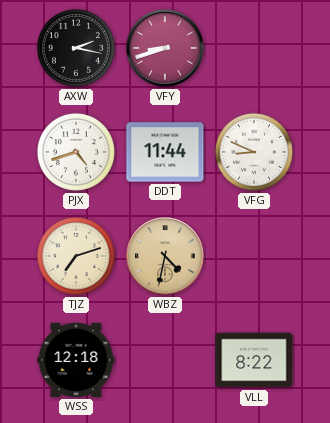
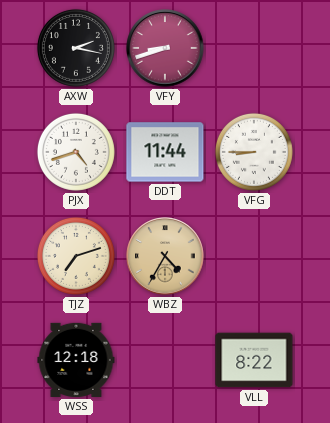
VFG: 8:49 -> 8:45
WBZ: 4:32 -> 4:35
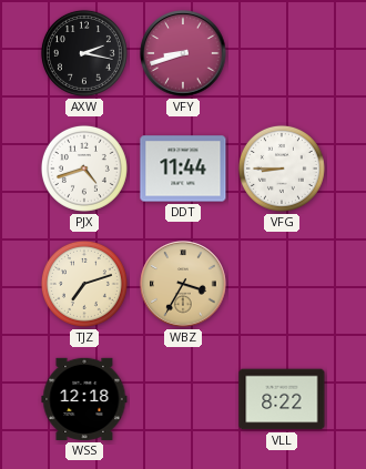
WBZ: 4:35 -> 3:35
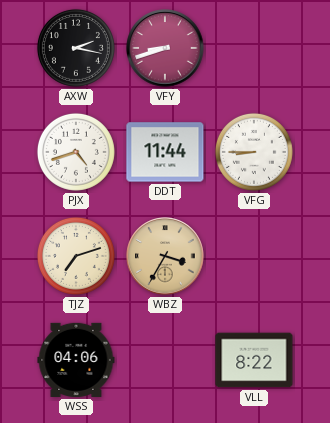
WSS: 12:18 -> 04:06
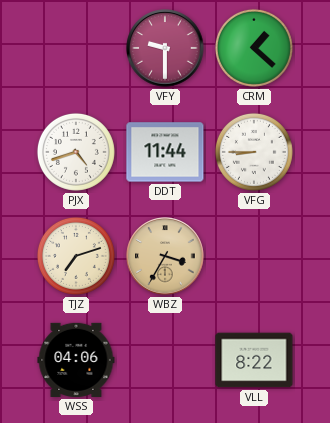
AXW: 2:17 -> none
VFY: 8:42 -> 9:30
CRM: none -> 1:22
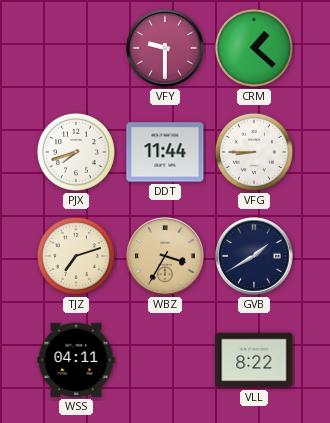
PJX: 4:42 -> 7:42
GVB: none -> 1:40
WSS: 04:06 -> 04:11
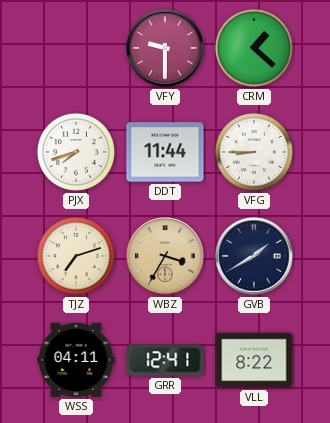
GRR: none -> 12:41
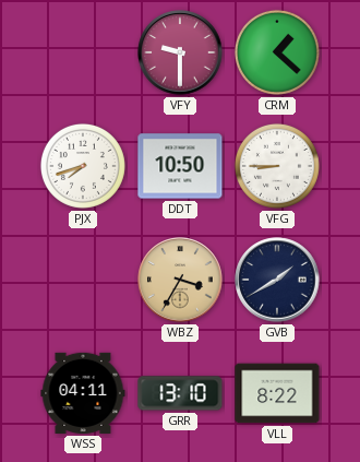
DDT: 11:44 -> 10:50
TJZ: 7:12 -> none
GRR: 12:41 -> 13:10
